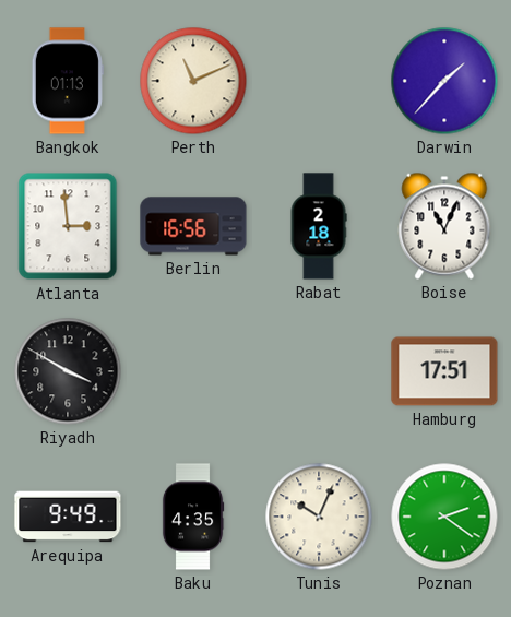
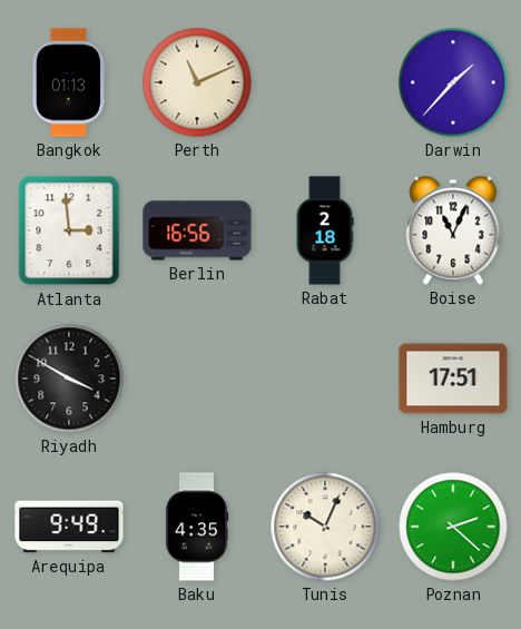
Poznan: 2:21 -> 2:22
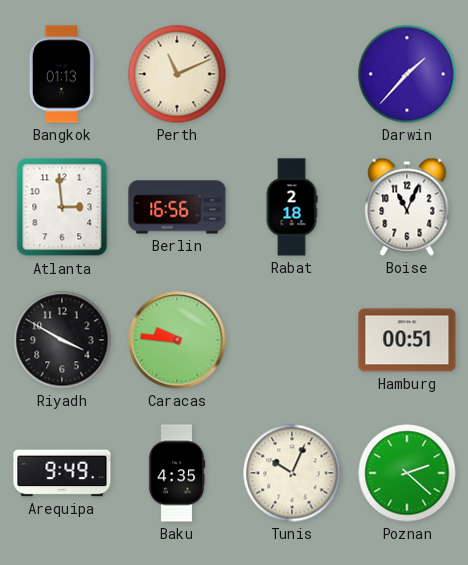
Caracas: none -> 9:46
Hamburg: 17:51 -> 00:51
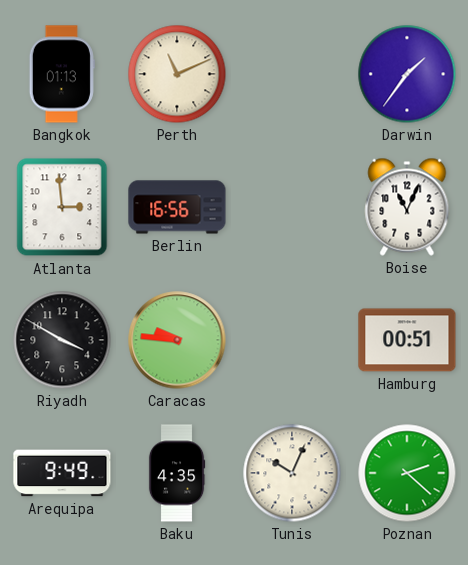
Darwin: 1:37 -> 1:36
Rabat: 2:18 -> none
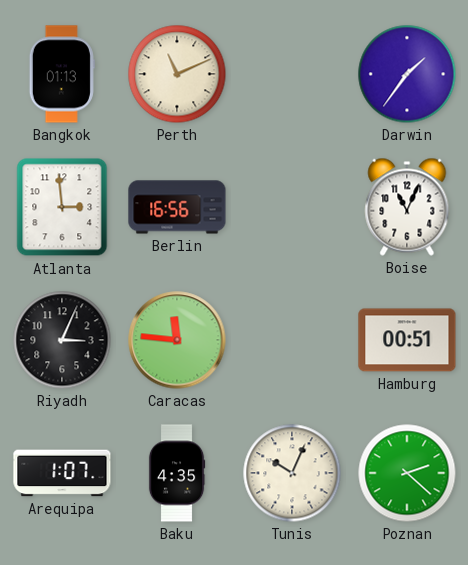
Riyadh: 3:50 -> 3:04
Caracas: 9:46 -> 11:46
Arequipa: 9:49 -> 1:07
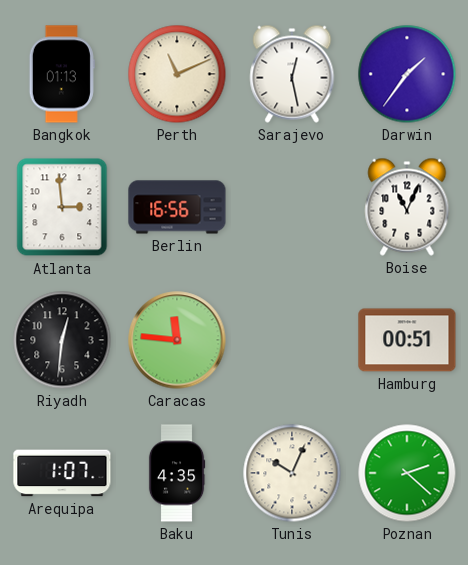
Sarajevo: none -> 12:28
Riyadh: 3:04 -> 12:31
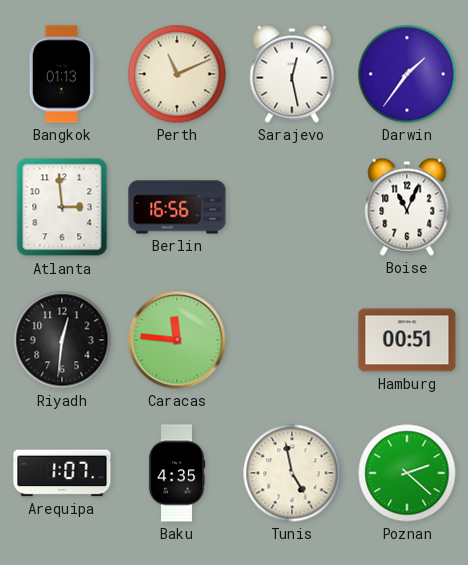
Tunis: 10:04 -> 4:58
